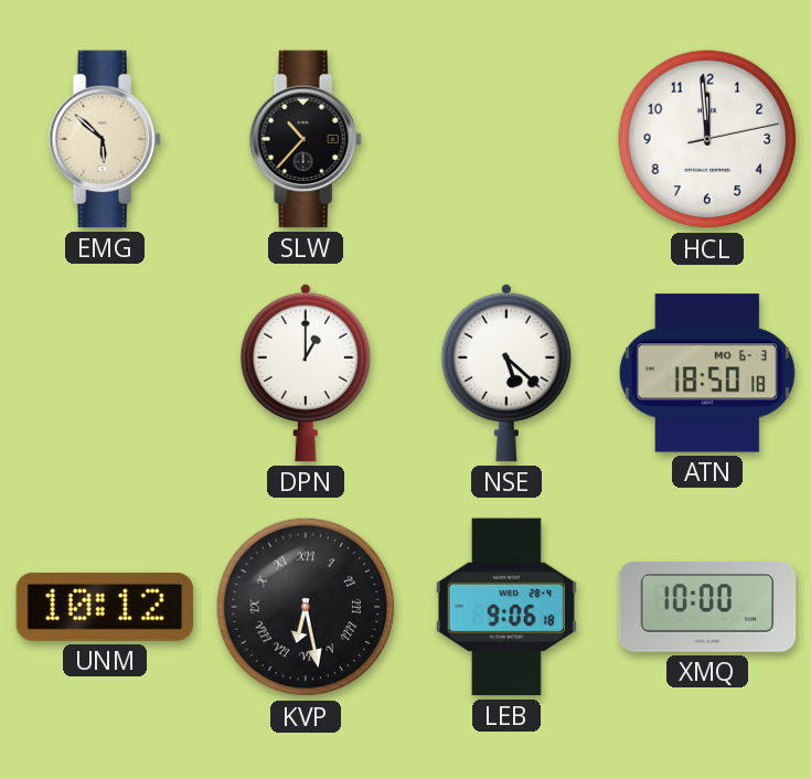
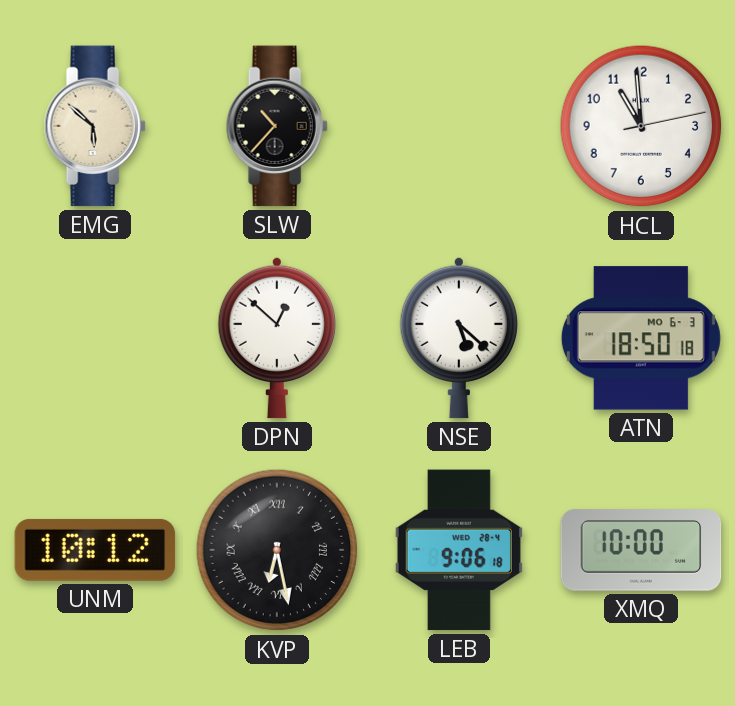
HCL: 11:59 -> 10:59
DPN: 1:00 -> 12:52
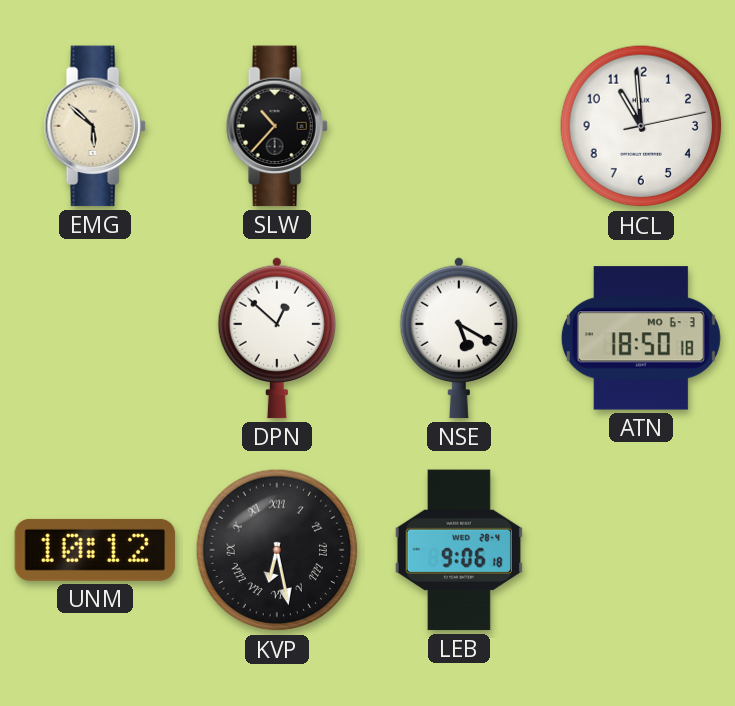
NSE: 5:22 -> 5:20
XMQ: 10:00 -> none
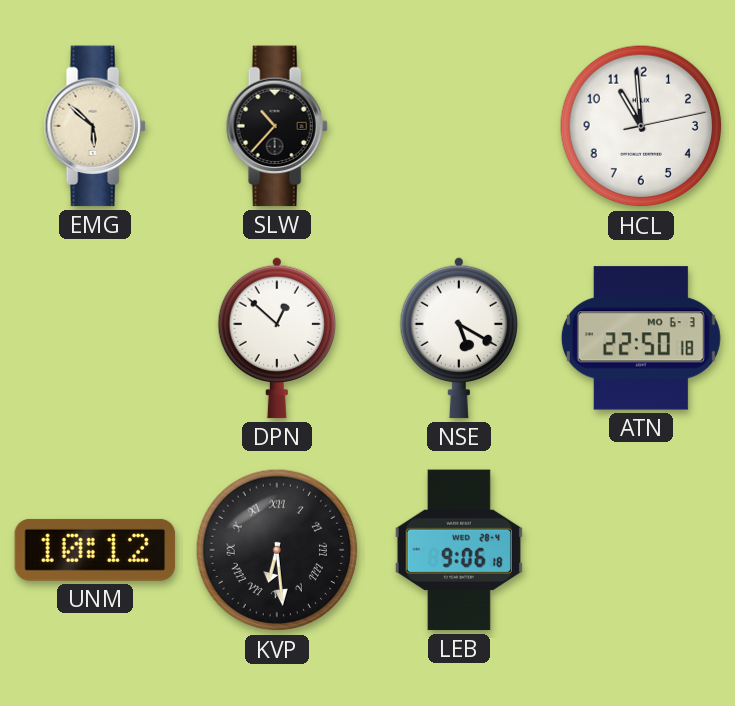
ATN: 18:50 -> 22:50
KVP: 6:28 -> 6:29
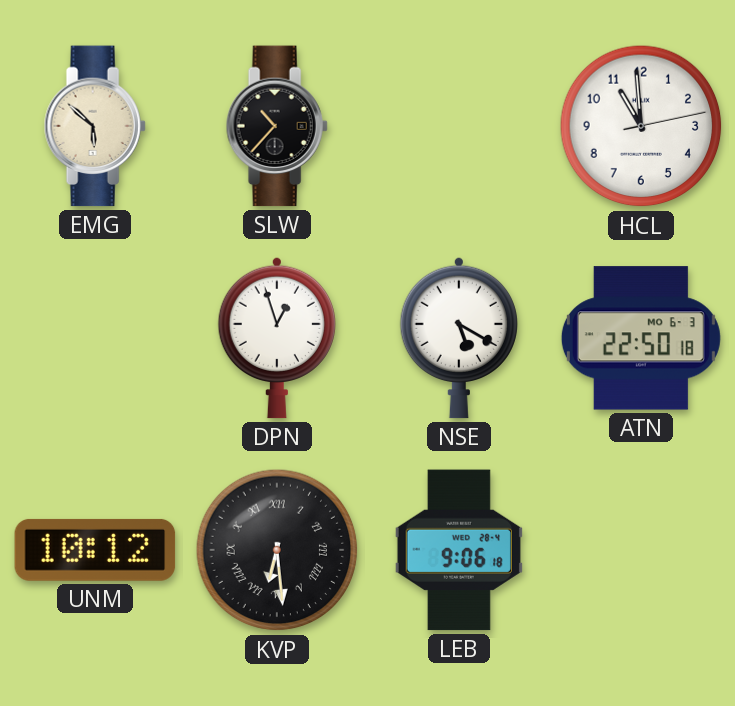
DPN: 12:52 -> 12:57
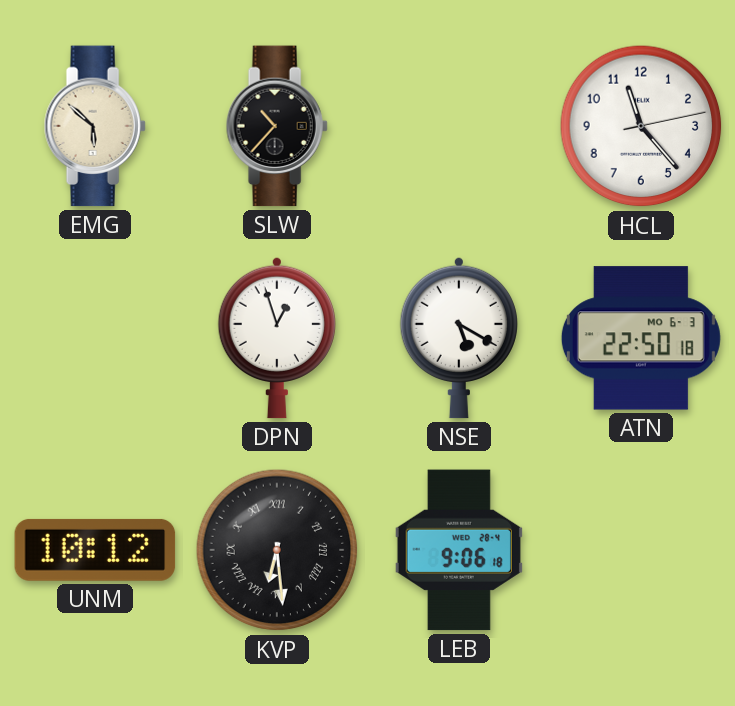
HCL: 10:59 -> 11:23
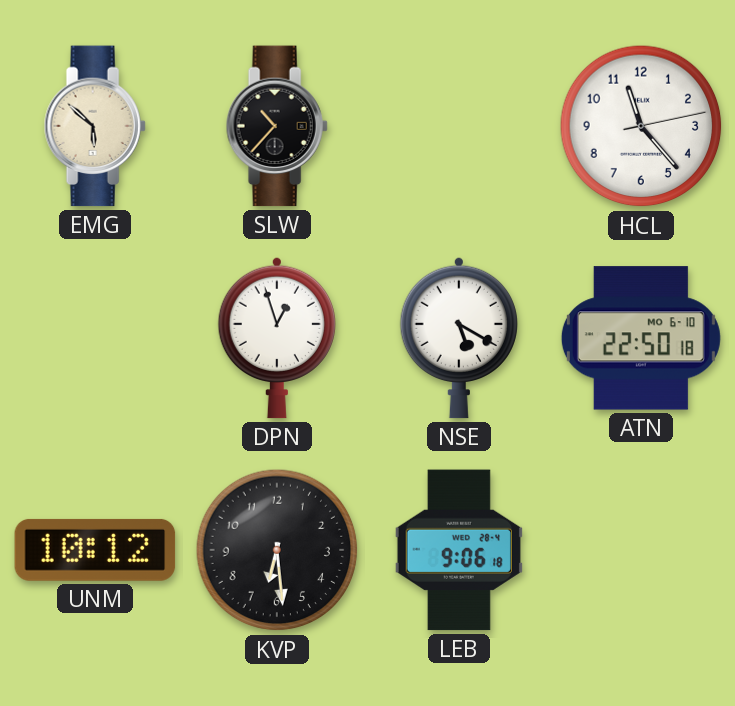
ATN date: MO 6-3 -> MO 6-10
KVP numerals: Roman -> Arabic
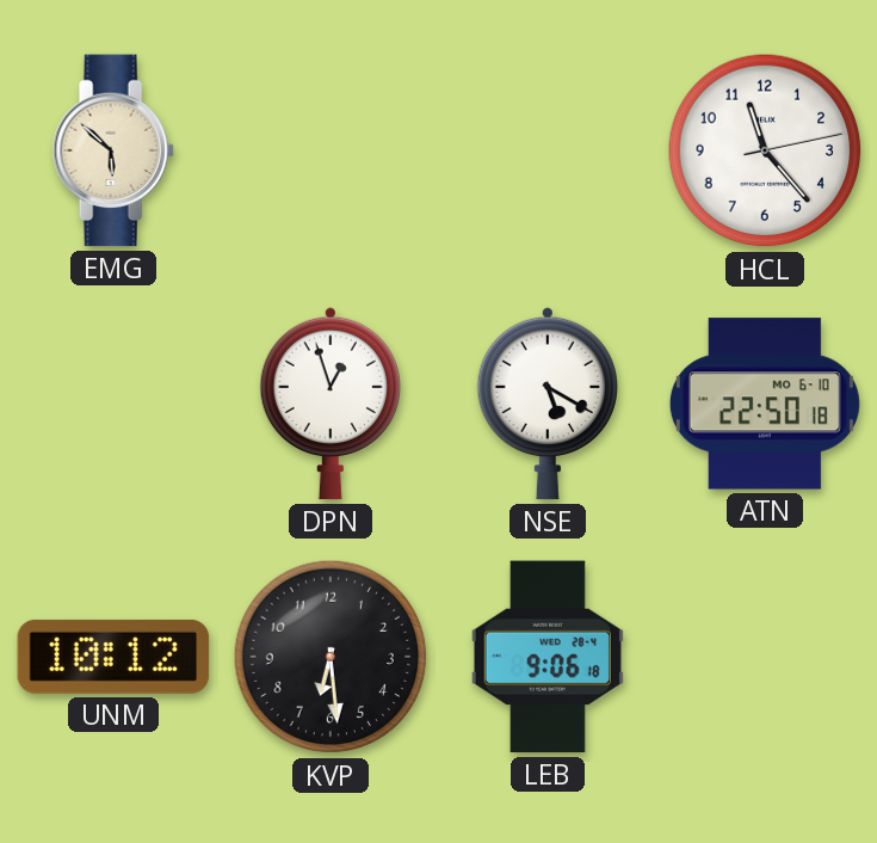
SLW: 10:37 -> none
